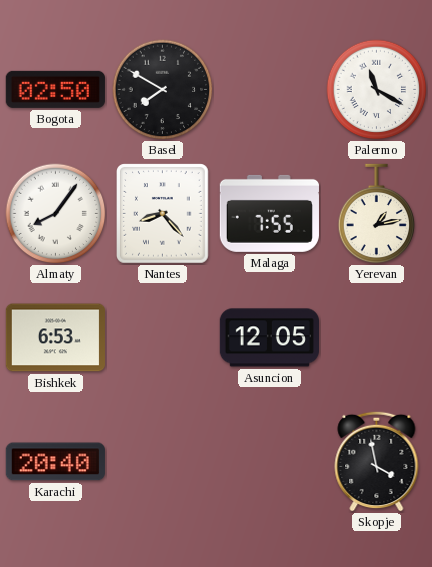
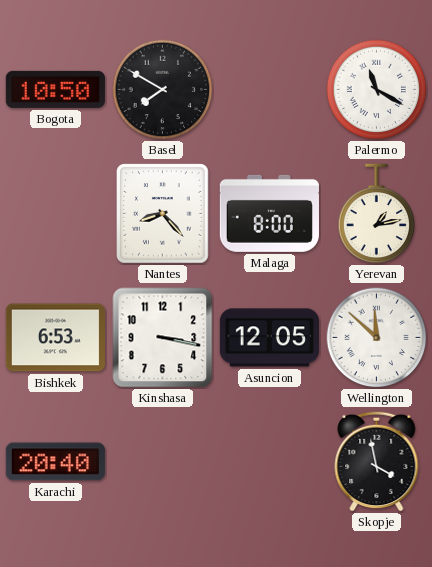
Bogota: 02:50 -> 10:50
Almaty: 8:06 -> none
Malaga: 7:55 -> 8:00
Kinshasa: none -> 3:17
Wellington: none -> 11:52
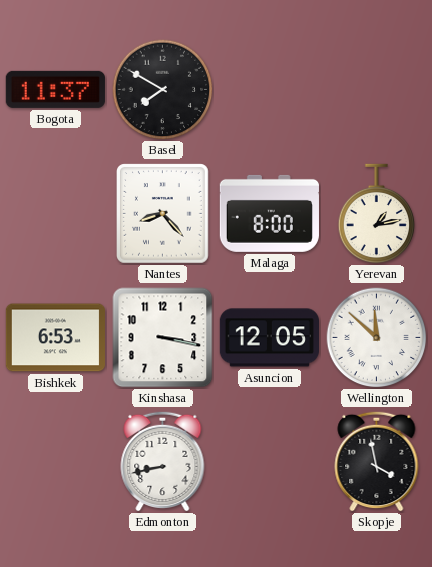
Bogota: 10:50 -> 11:37
Palermo: 11:20 -> none
Karachi: 20:40 -> none
Edmonton: none -> 8:43
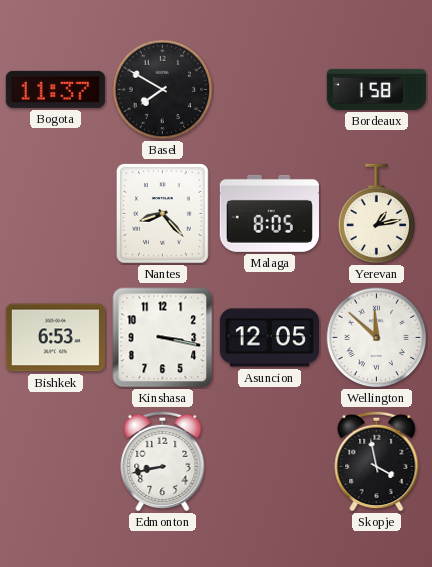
Bordeaux: none -> 1:58
Malaga: 8:00 -> 8:05
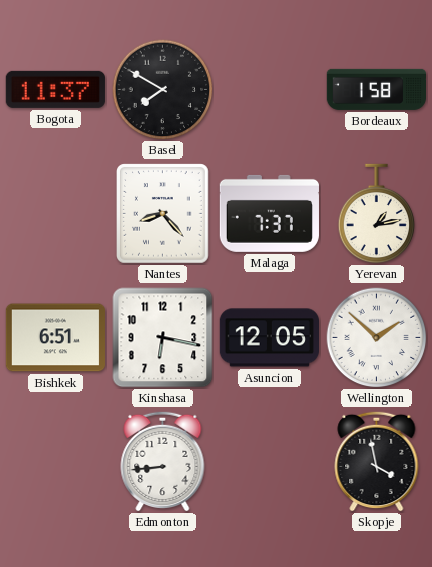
Malaga: 8:05 -> 7:37
Bishkek: 6:53 -> 6:51
Kinshasa: 3:17 -> 6:17
Wellington: 11:52 -> 1:52
Edmonton: 8:43 -> 8:44
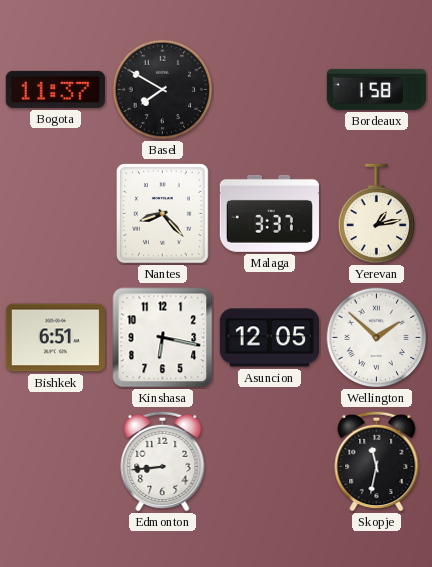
Malaga: 7:37 -> 3:37
Skopje: 3:58 -> 11:32
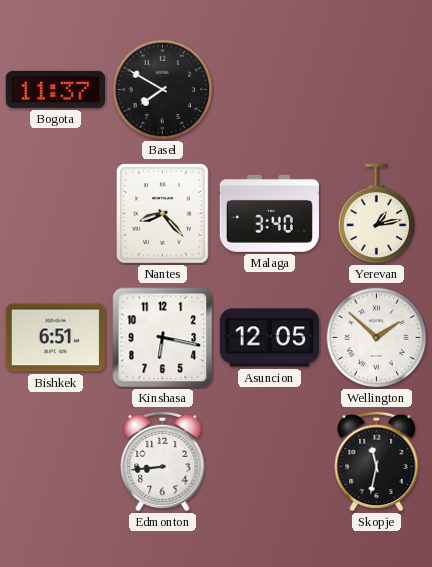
Bordeaux: 1:58 -> none
Malaga: 3:37 -> 3:40
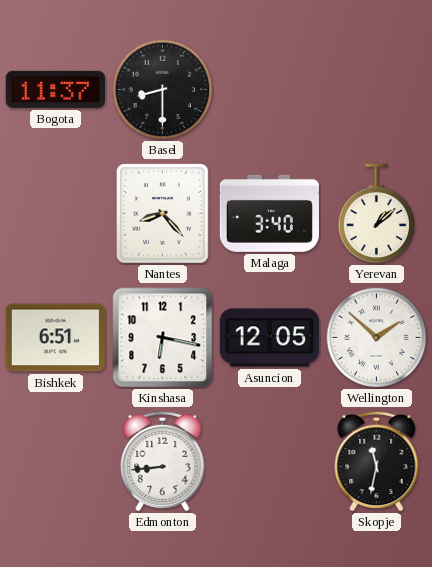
Basel: 7:50 -> 8:30
Yerevan: 1:13 -> 1:08
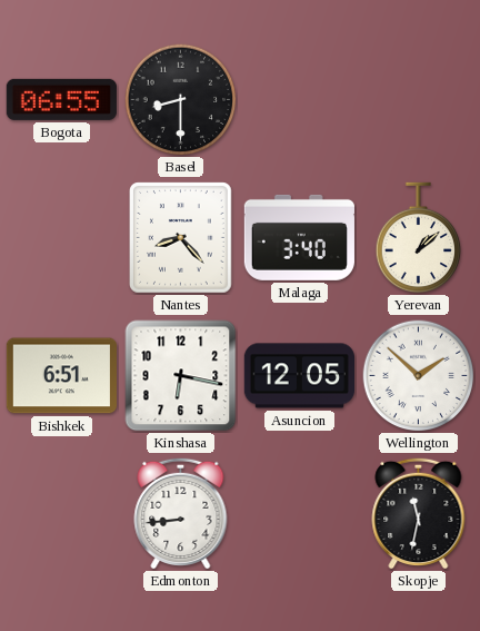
Bogota: 11:37 -> 06:55
